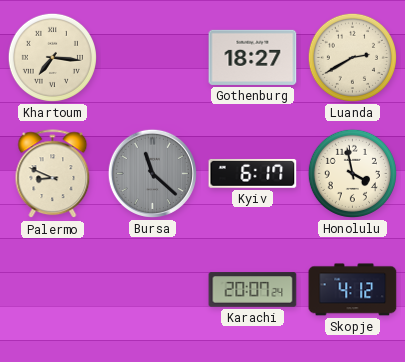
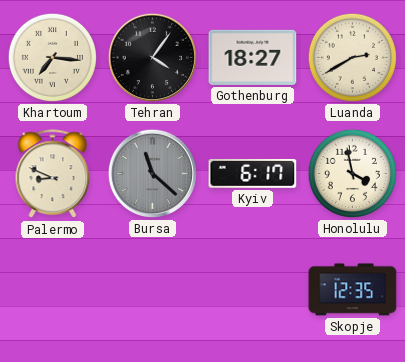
Tehran: none -> 4:06
Karachi: 20:07 -> none
Skopje: 4:12 -> 12:35
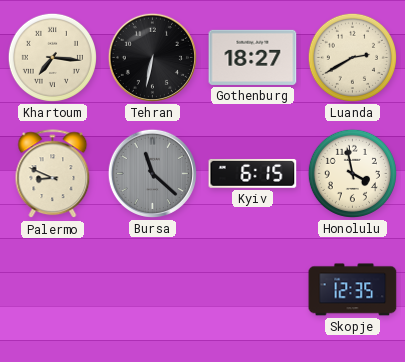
Tehran: 4:06 -> 6:32
Kyiv: 6:17 -> 6:15
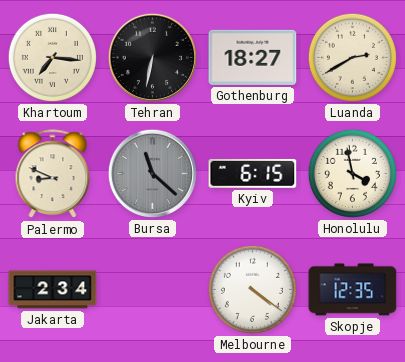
Jakarta: none -> 2:34
Melbourne: none -> 4:21
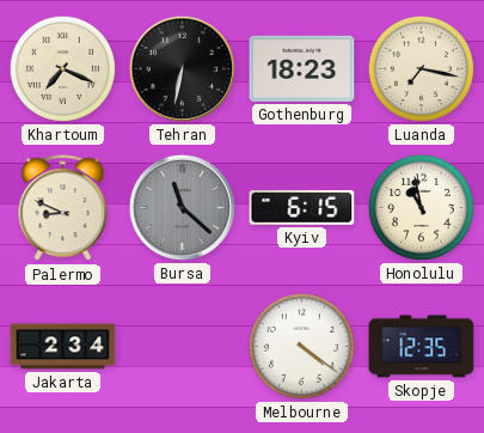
Khartoum: 7:16 -> 7:19
Gothenburg: 18:27 -> 18:23
Luanda: 2:40 -> 7:17
Honolulu: 3:58 -> 10:58
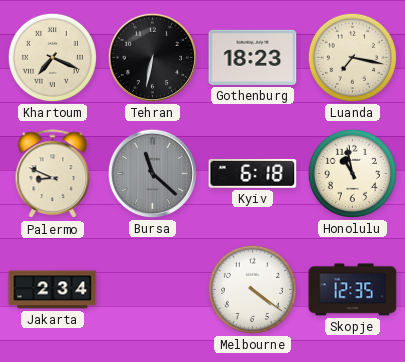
Kyiv: 6:15 -> 6:18
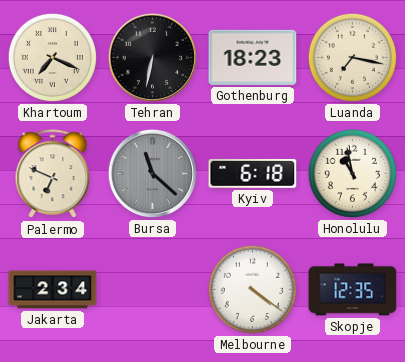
Palermo: 8:49 -> 6:49
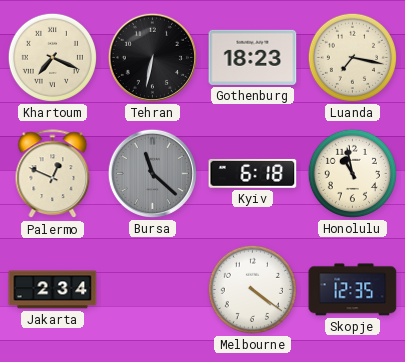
Palermo: 6:49 -> 12:49
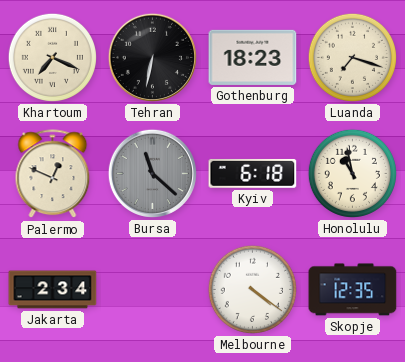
Luanda: 7:17 -> 7:18
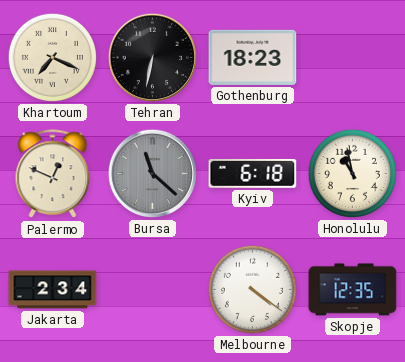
Luanda: 7:18 -> none
